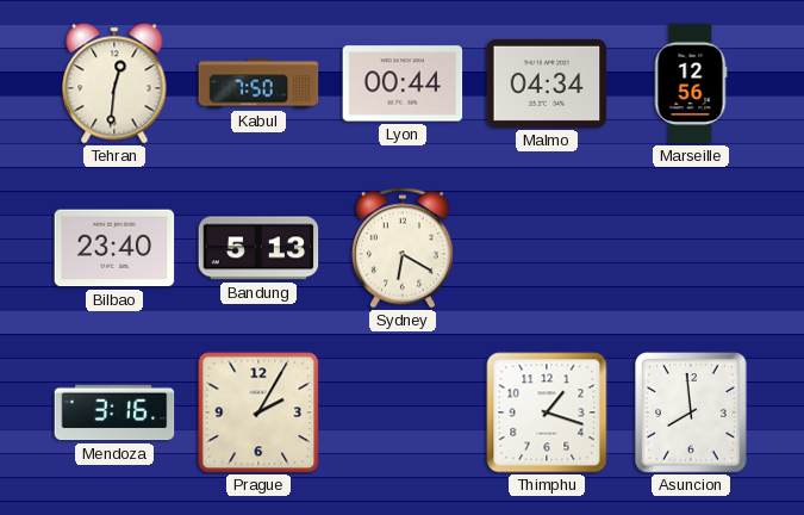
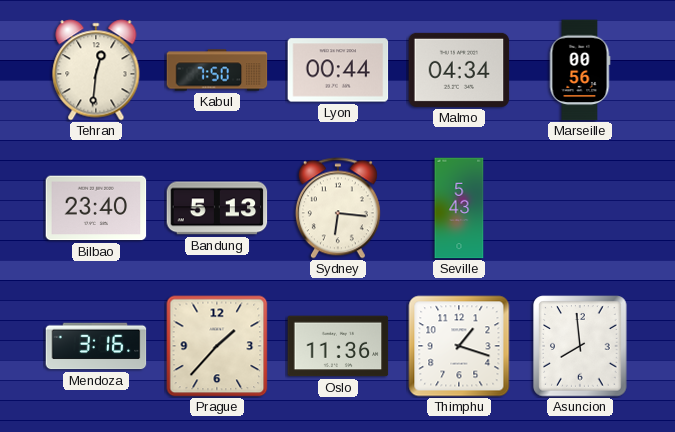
Marseille: 12:56 -> 00:56
Sydney: 6:20 -> 6:16
Seville: none -> 5:43
Prague: 2:05 -> 1:37
Oslo: none -> 11:36
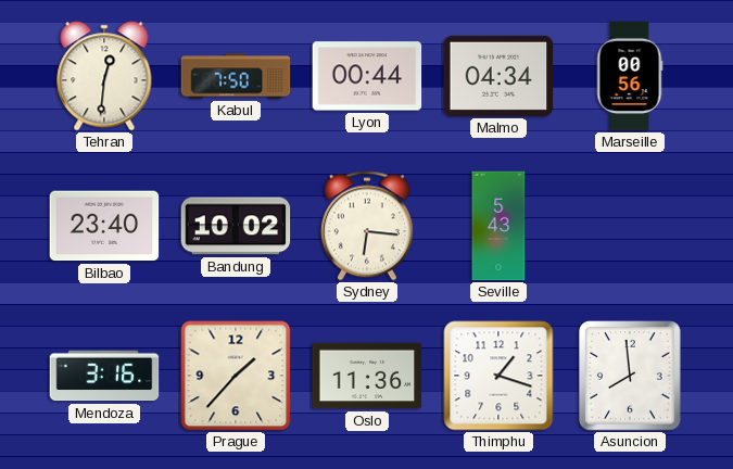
Bandung: 5:13 -> 10:02
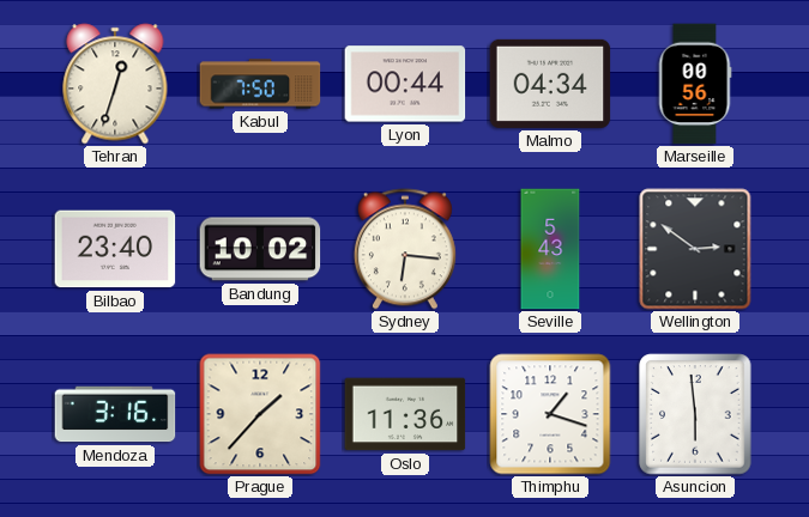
Tehran: 12:31 -> 12:33
Wellington: none -> 2:51
Asuncion: 7:59 -> 5:59
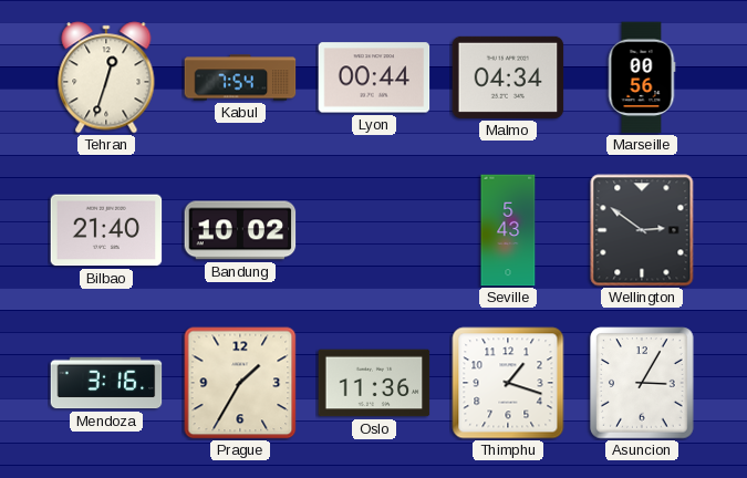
Kabul: 7:50 -> 7:54
Bilbao: 23:40 -> 21:40
Sydney: 6:16 -> none
Prague: 1:37 -> 1:35
Asuncion: 5:59 -> 3:05
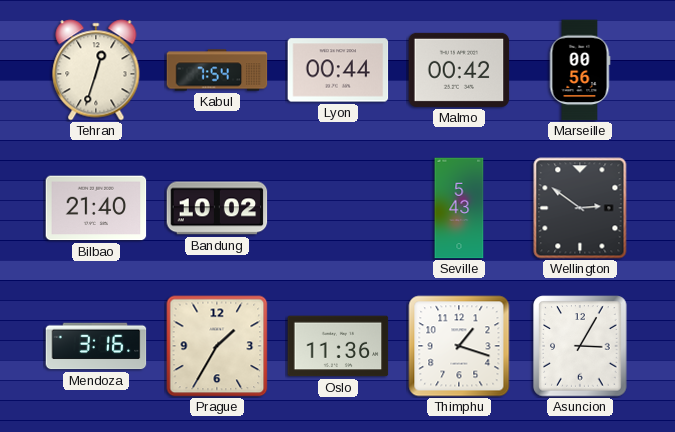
Malmo: 04:34 -> 00:42
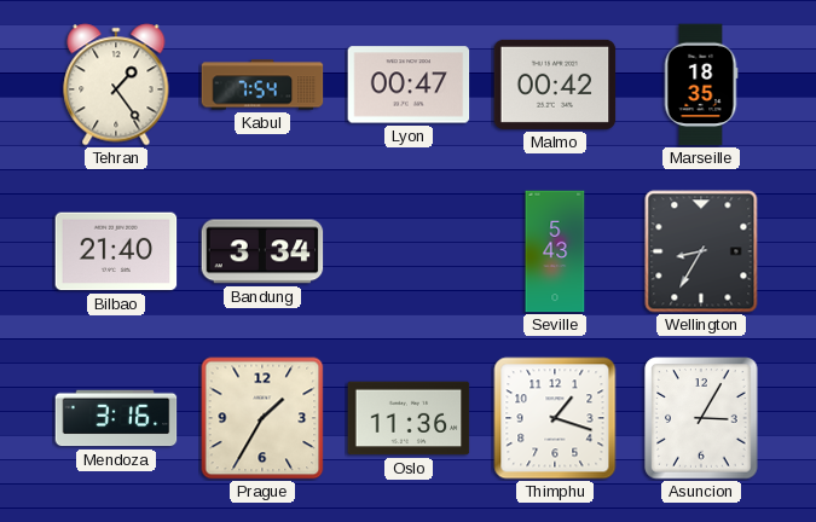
Tehran: 12:33 -> 1:24
Lyon: 00:44 -> 00:47
Marseille: 00:56 -> 18:35
Bandung: 10:02 -> 3:34
Wellington: 2:51 -> 8:35
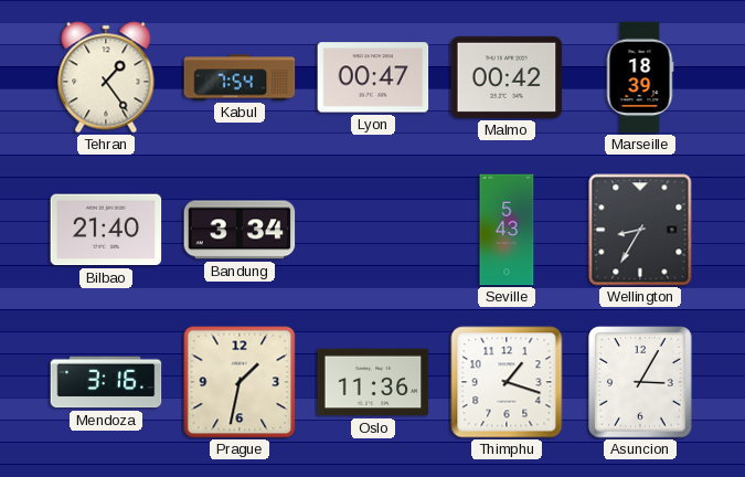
Marseille: 18:35 -> 18:39
Prague: 1:35 -> 1:32
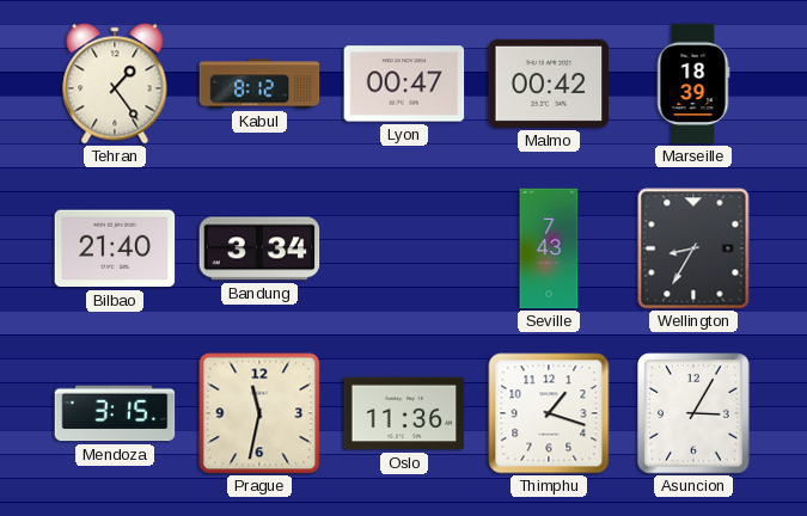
Kabul: 7:54 -> 8:12
Seville: 5:43 -> 7:43
Mendoza: 3:16 -> 3:15
Prague: 1:32 -> 11:32
